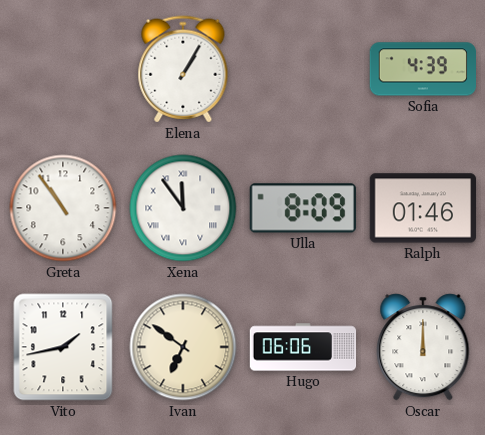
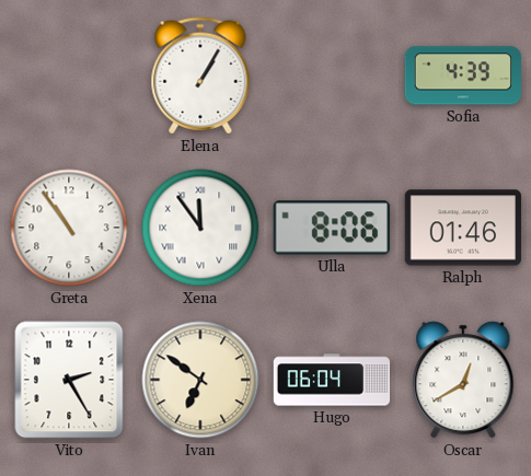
Ulla: 8:09 -> 8:06
Vito: 1:43 -> 2:25
Hugo: 06:06 -> 06:04
Oscar: 12:00 -> 12:40
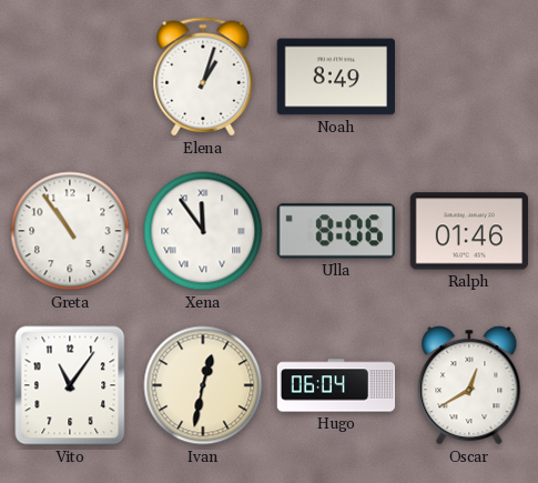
Elena: 1:05 -> 1:03
Noah: none -> 8:49
Sofia: 4:39 -> none
Vito: 2:25 -> 11:06
Ivan: 6:51 -> 12:32
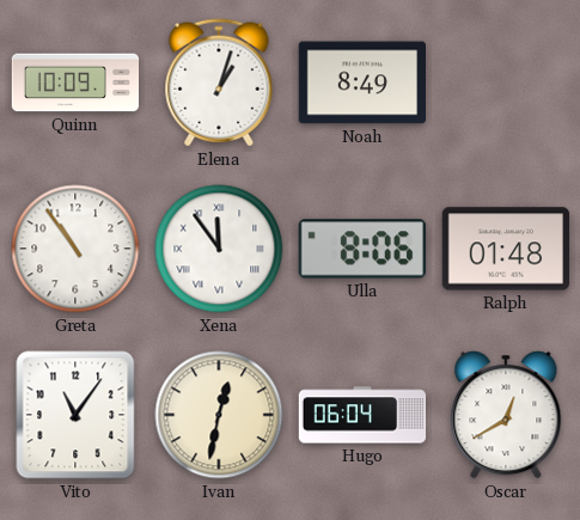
Quinn: none -> 10:09
Ralph: 01:46 -> 01:48
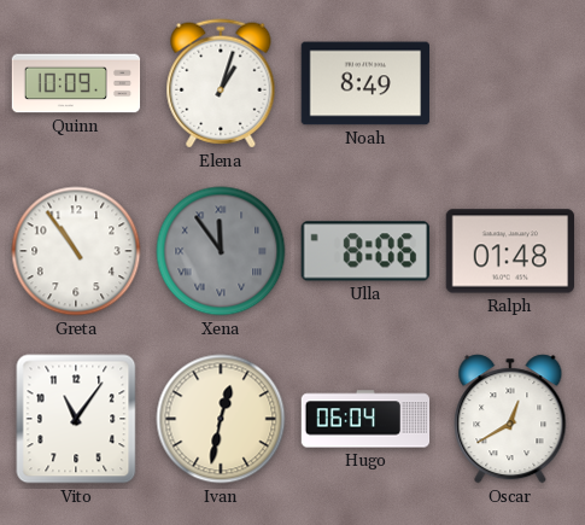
Xena dial: white -> grey
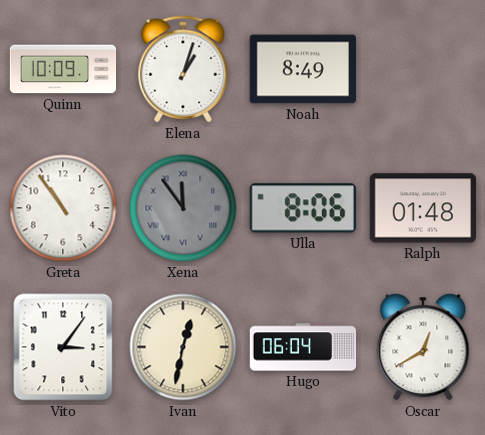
Vito: 11:06 -> 3:06
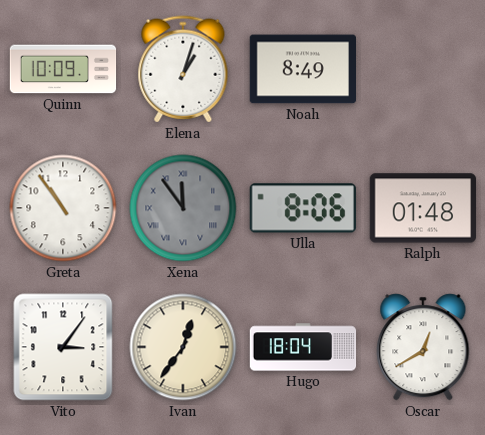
Ivan: 12:32 -> 12:36
Hugo: 06:04 -> 18:04
